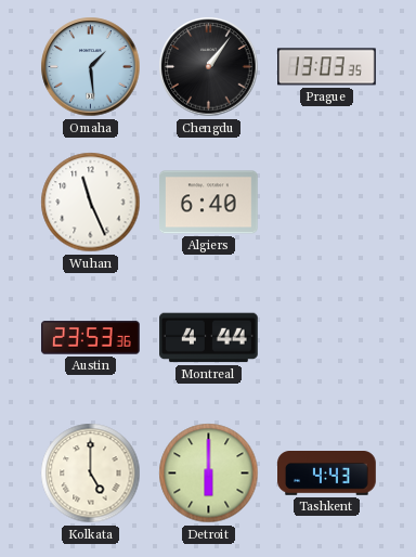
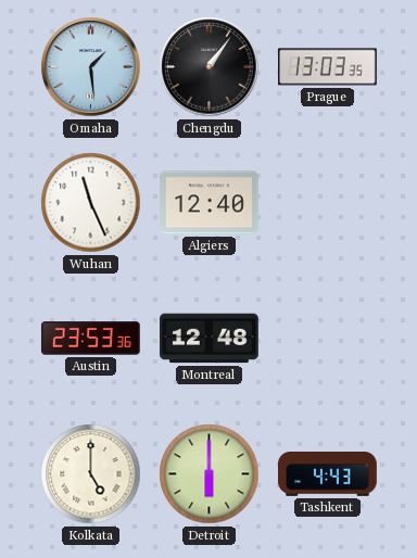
Algiers: 6:40 -> 12:40
Montreal: 4:44 -> 12:48
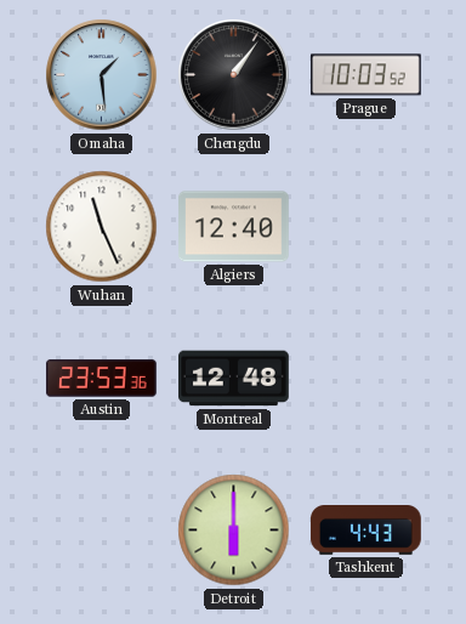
Prague: 13:03 -> 10:03
Kolkata: 5:00 -> none
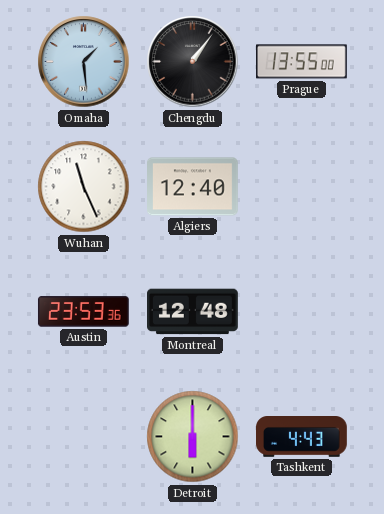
Prague: 10:03 -> 13:55
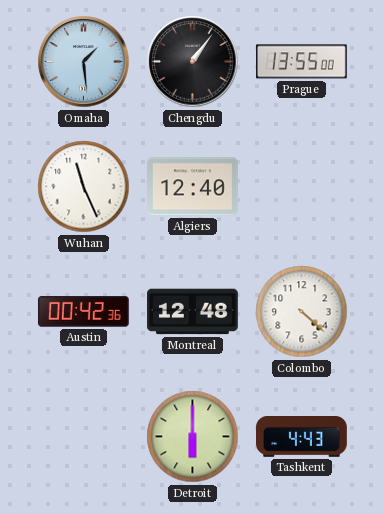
Austin: 23:53 -> 00:42
Colombo: none -> 4:22
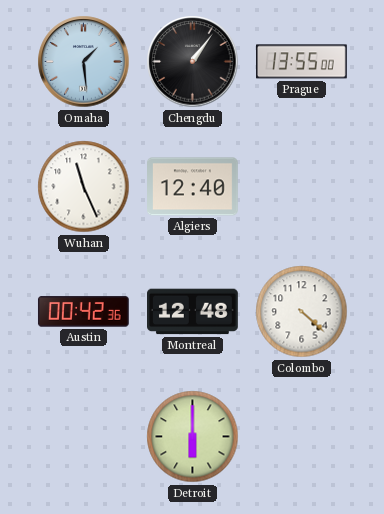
Tashkent: 4:43 -> none
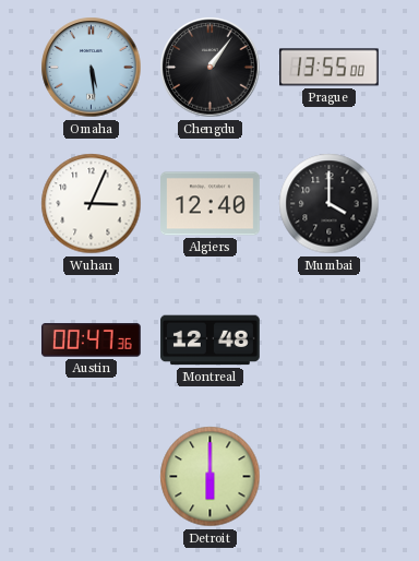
Omaha: 1:29 -> 5:29
Wuhan: 11:26 -> 3:04
Mumbai: none -> 4:00
Austin: 00:42 -> 00:47
Colombo: 4:22 -> none
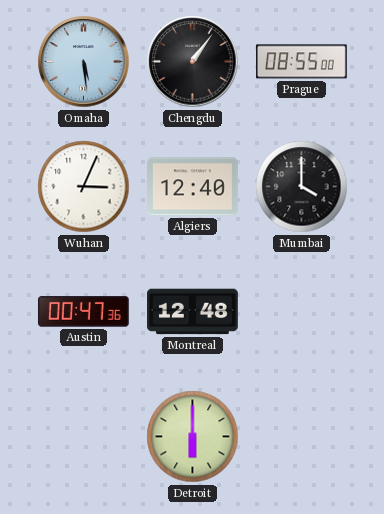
Prague: 13:55 -> 08:55
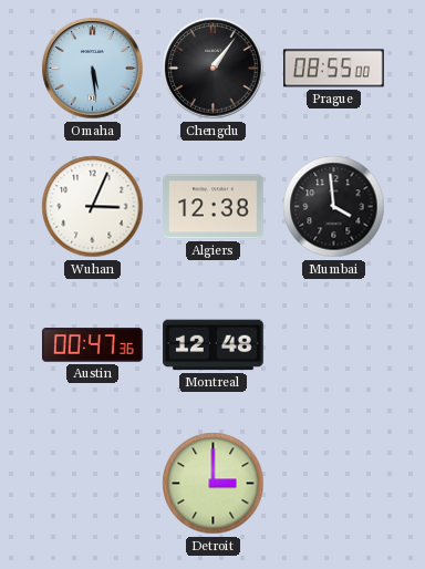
Algiers: 12:40 -> 12:38
Mumbai: 4:00 -> 3:59
Detroit: 6:00 -> 3:00
